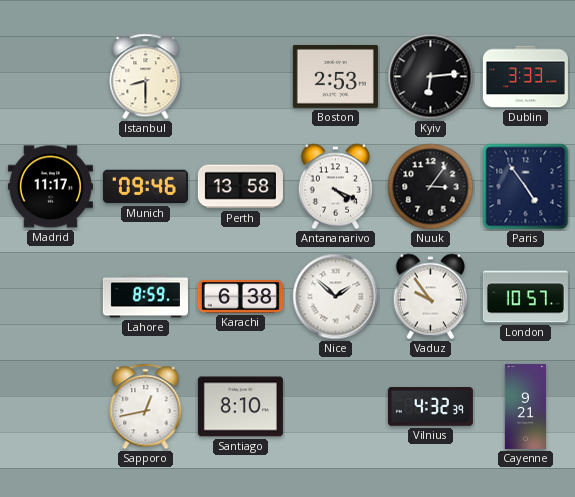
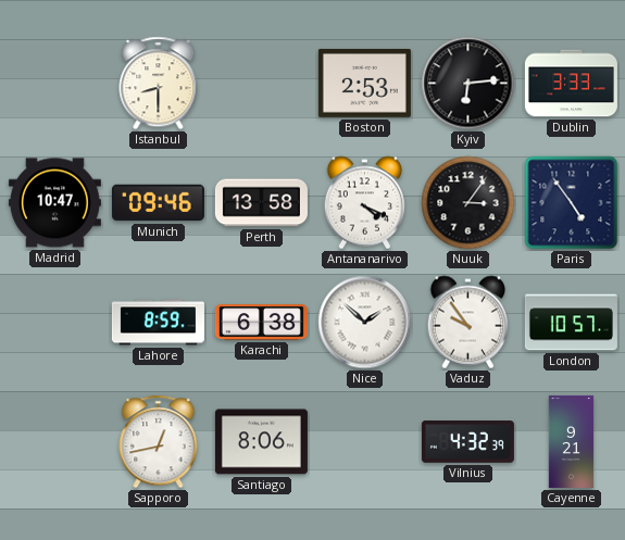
Madrid: 11:17 -> 10:47
Santiago: 8:10 -> 8:06
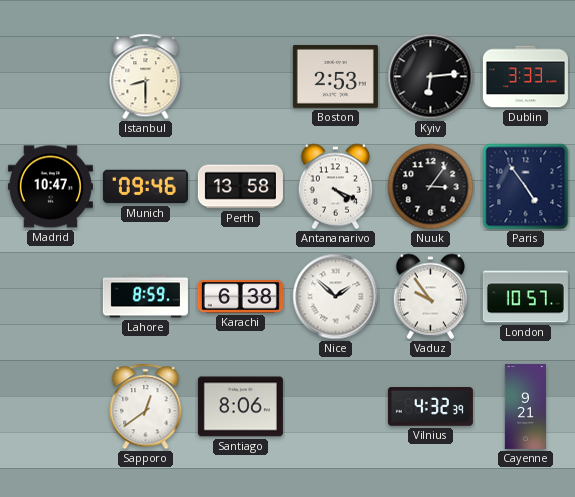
Sapporo: 12:43 -> 12:39
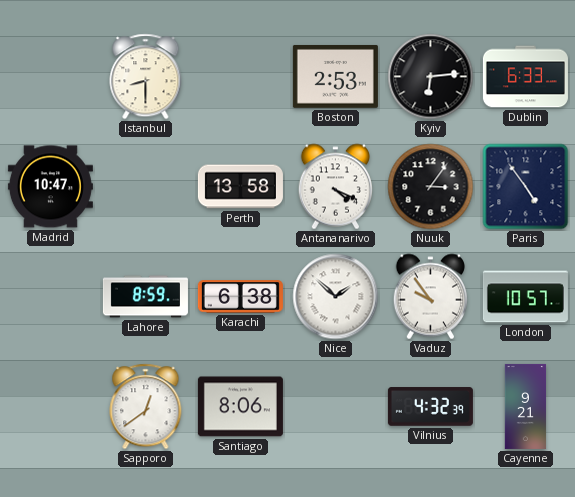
Dublin: 3:33 -> 6:33
Munich: 09:46 -> none
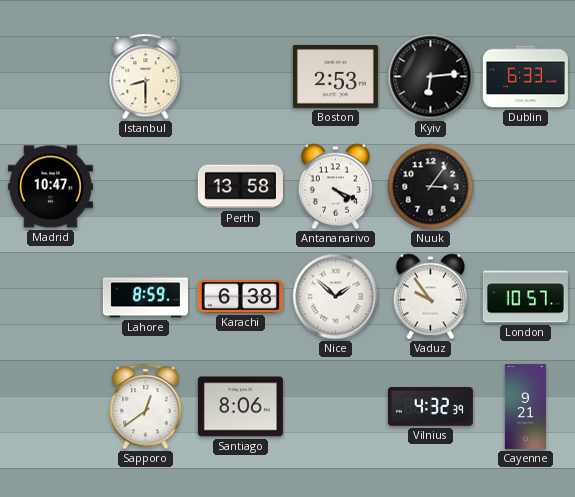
Paris: 4:54 -> none
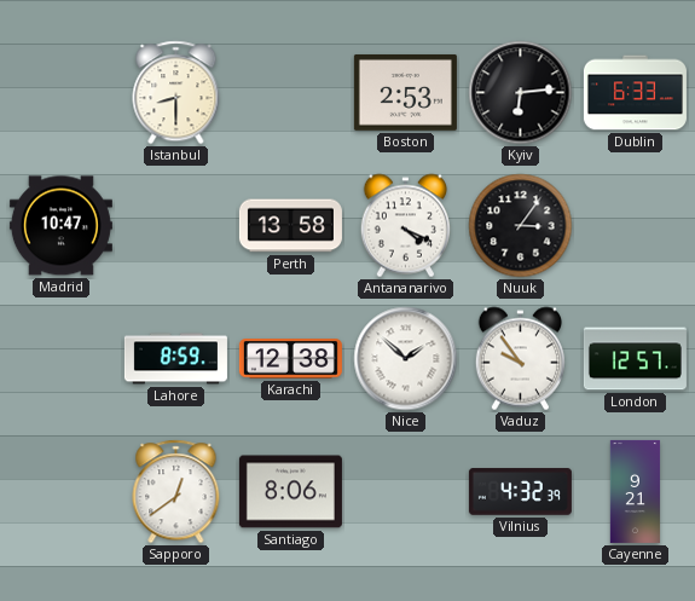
Karachi: 6:38 -> 12:38
London: 10:57 -> 12:57
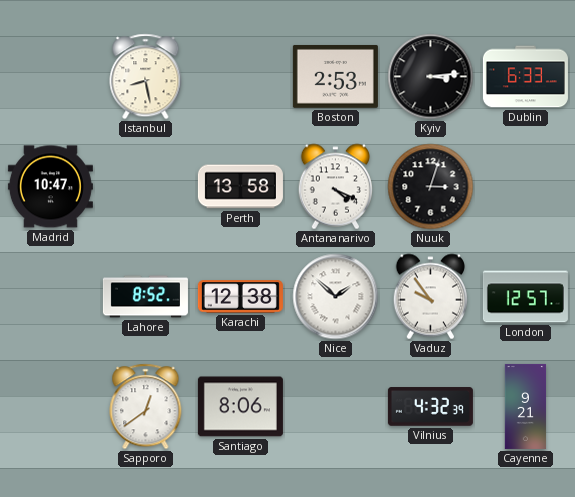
Istanbul: 8:30 -> 8:28
Kyiv: 6:14 -> 3:14
Nuuk: 3:06 -> 3:03
Lahore: 8:59 -> 8:52
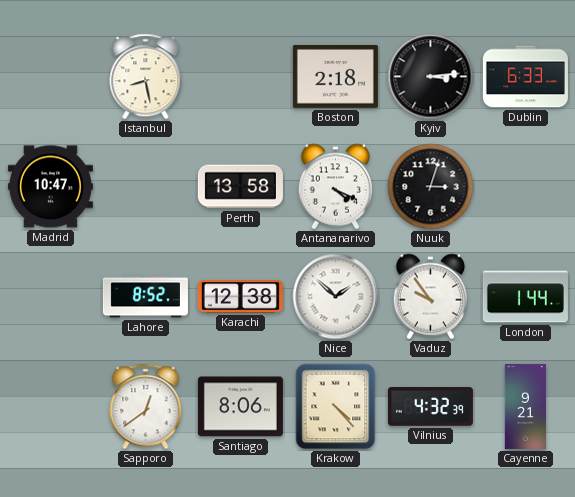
Boston: 2:53 -> 2:18
London: 12:57 -> 1:44
Krakow: none -> 4:23
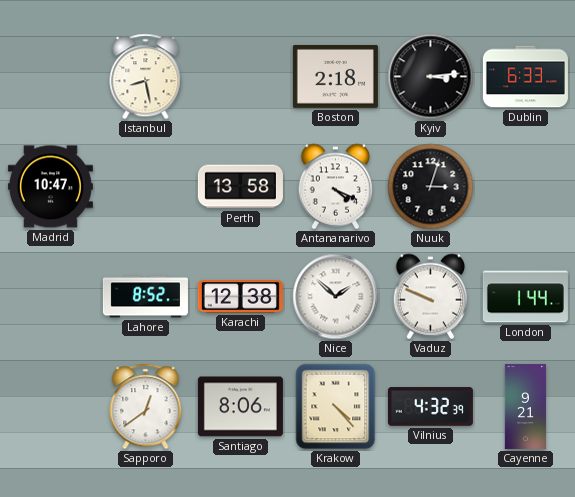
Vaduz: 9:54 -> 9:49
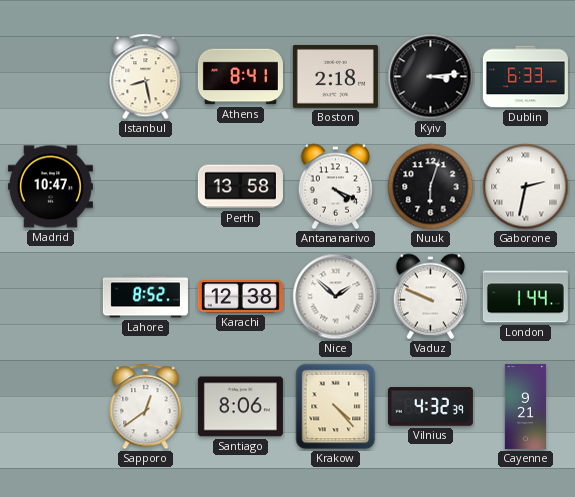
Athens: none -> 8:41
Nuuk: 3:03 -> 6:03
Gaborone: none -> 2:32
